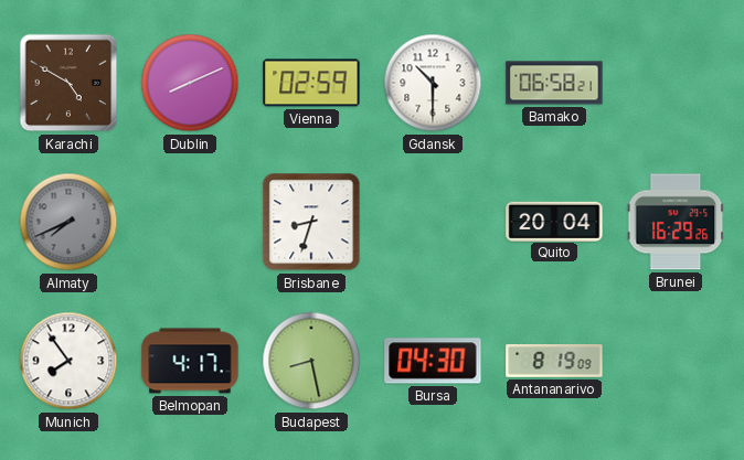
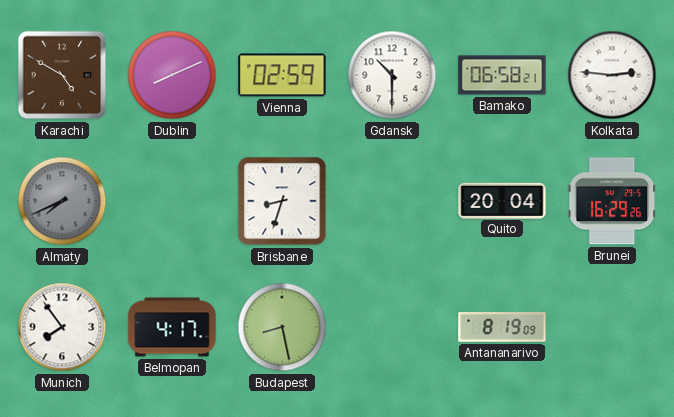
Kolkata: none -> 2:46
Bursa: 04:30 -> none
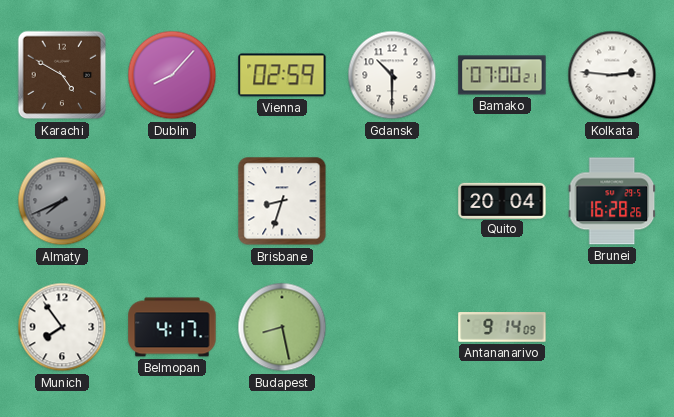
Dublin: 8:11 -> 8:07
Bamako: 06:58 -> 07:00
Brunei: 16:29 -> 16:28
Antananarivo: 8:19 -> 9:14
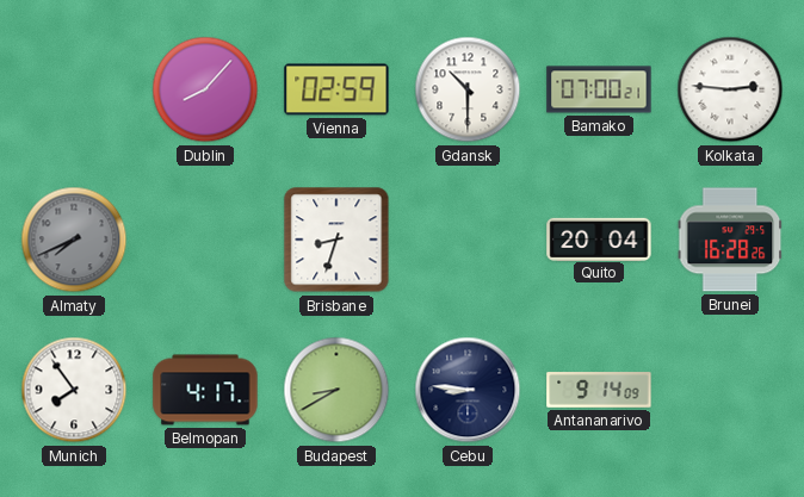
Karachi: 4:50 -> none
Budapest: 8:28 -> 8:40
Cebu: none -> 8:46
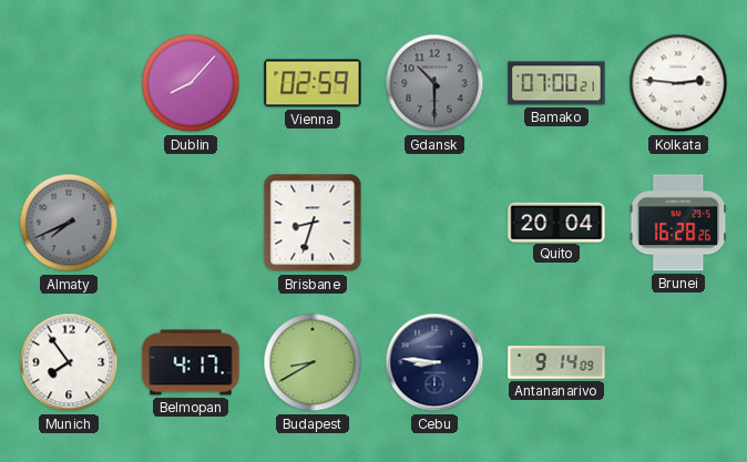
Gdansk dial: white -> grey
